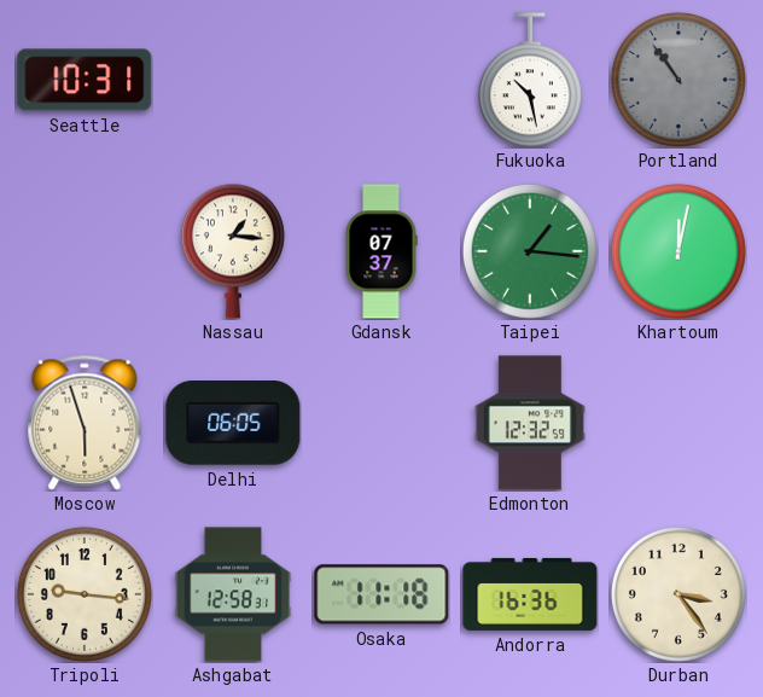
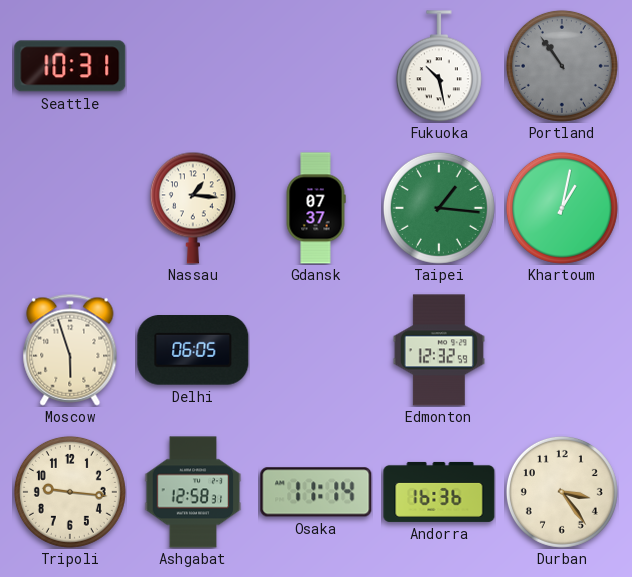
Khartoum: 12:02 -> 1:02
Osaka: 11:18 -> 11:14
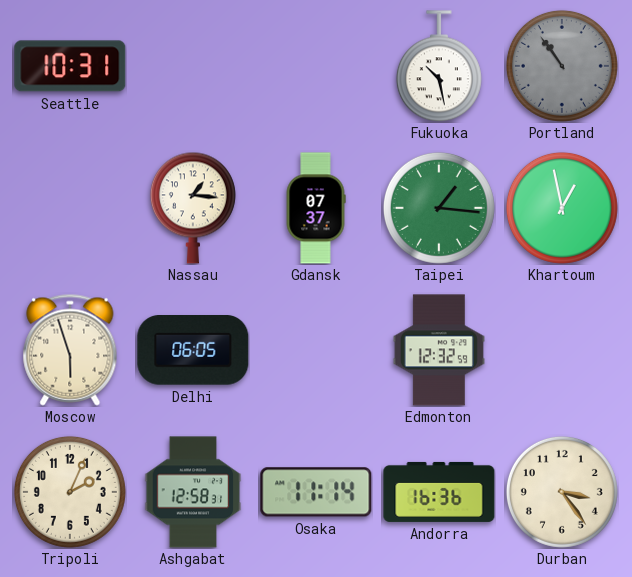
Khartoum: 1:02 -> 12:58
Tripoli: 9:16 -> 2:04
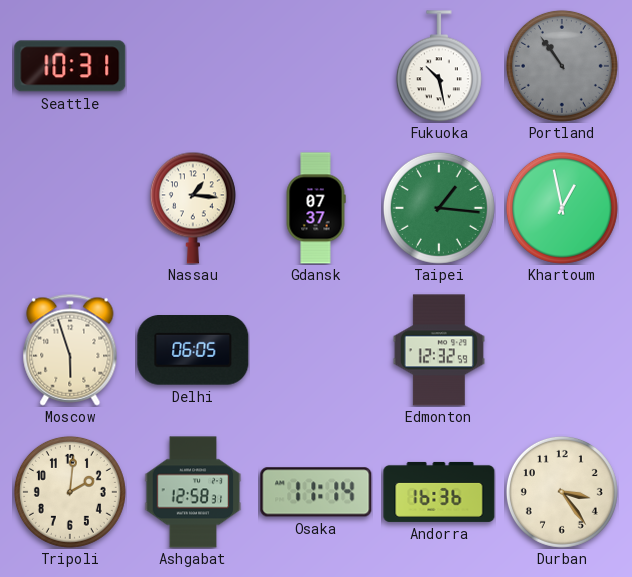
Tripoli: 2:04 -> 2:01
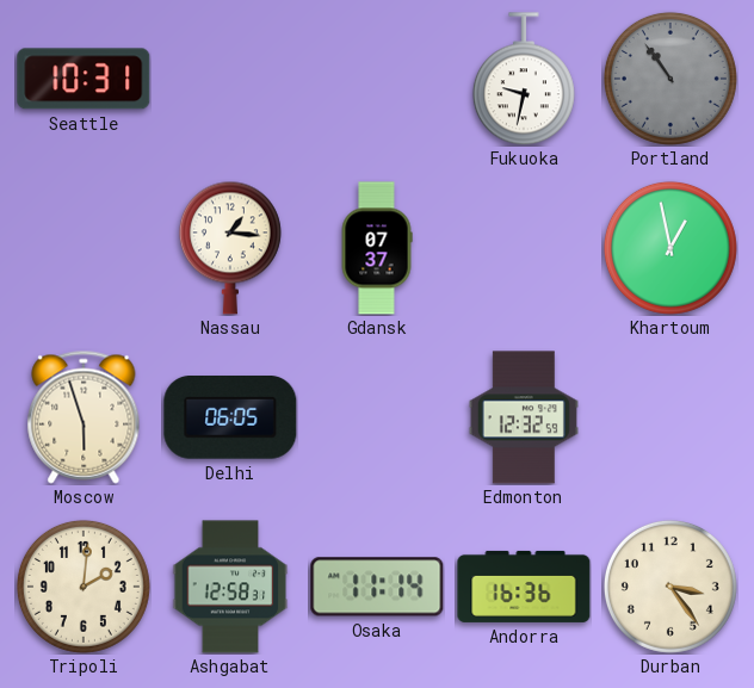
Fukuoka: 10:28 -> 9:32
Taipei: 1:16 -> none
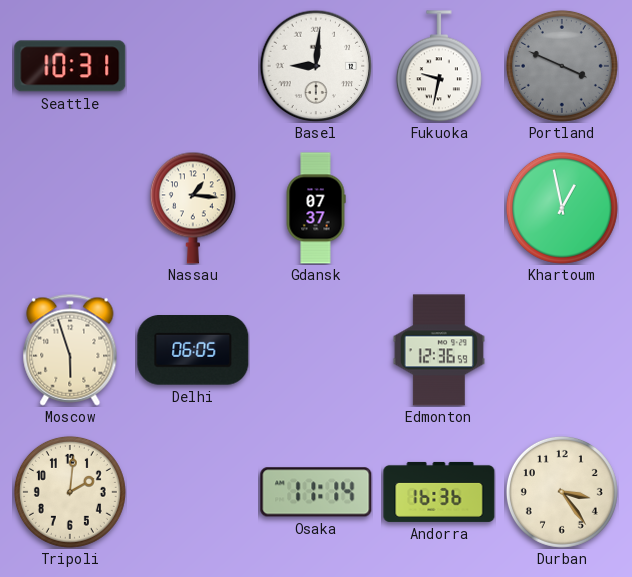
Basel: none -> 9:01
Portland: 10:54 -> 3:49
Edmonton: 12:32 -> 12:36
Ashgabat: 12:58 -> none
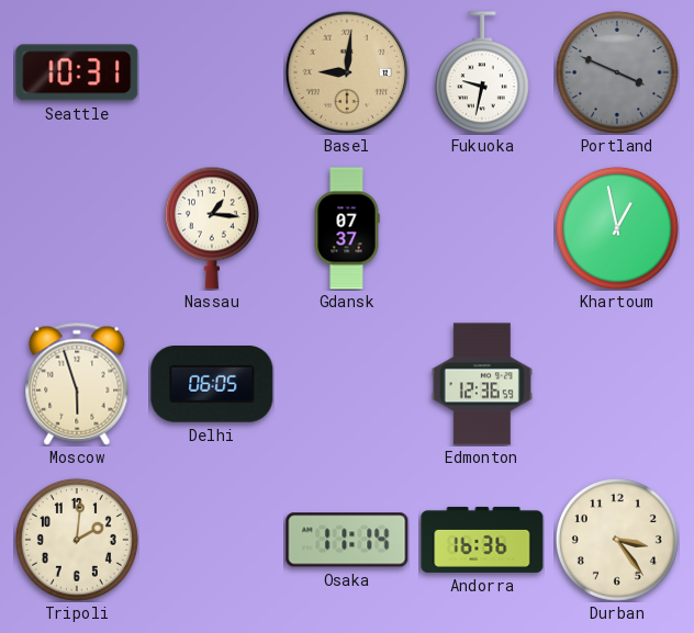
Basel dial: white -> champagne
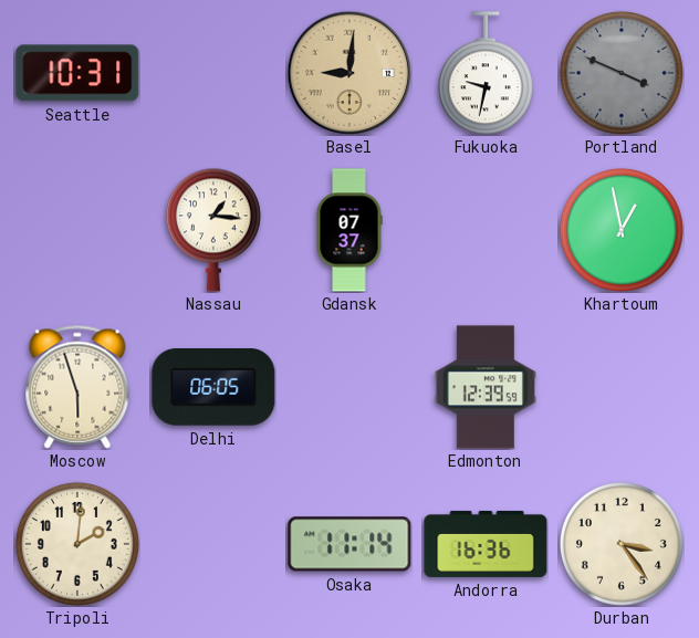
Edmonton: 12:36 -> 12:39
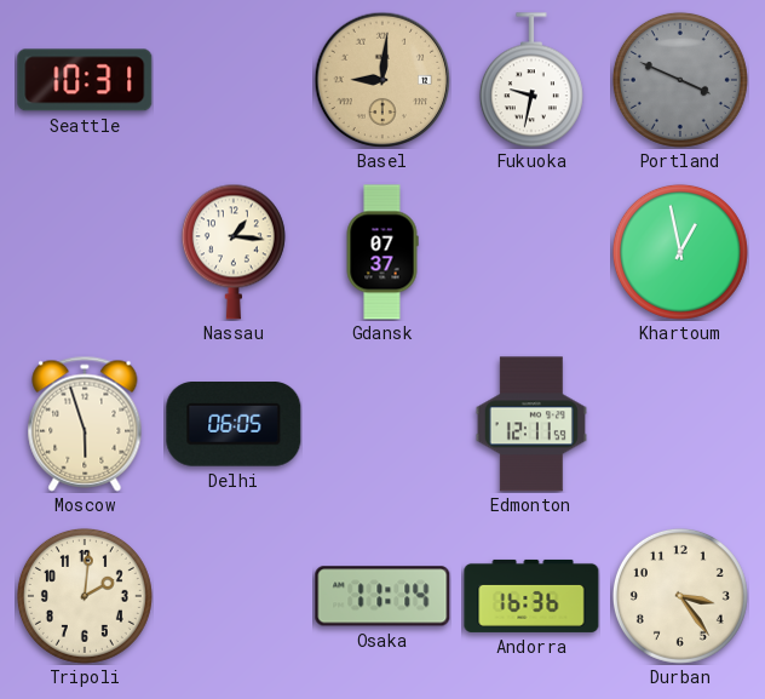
Edmonton: 12:39 -> 12:11
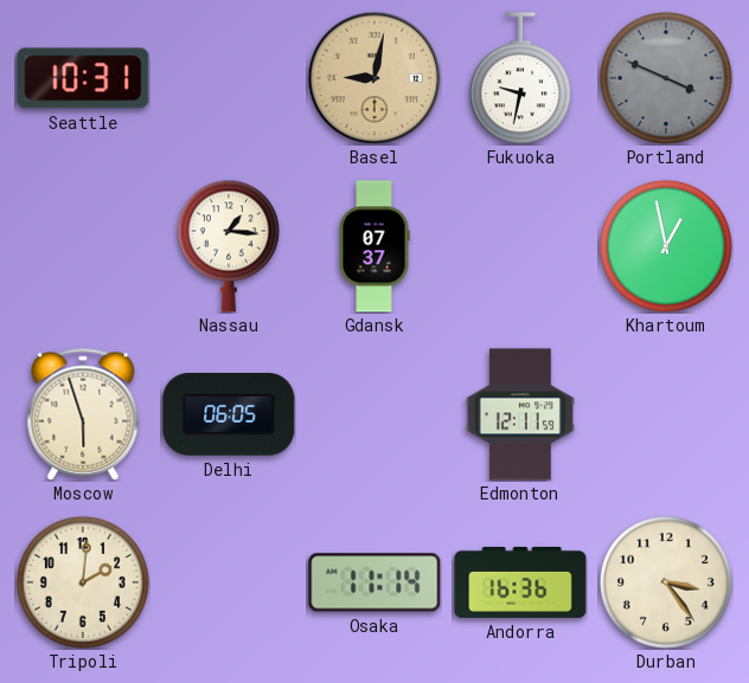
Basel: 9:01 -> 9:02
